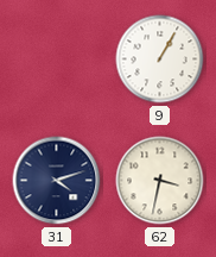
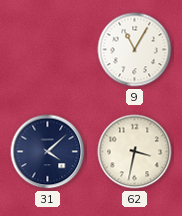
9: 1:05 -> 11:05
31: 4:12 -> 4:08
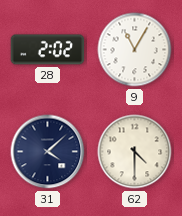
28: none -> 2:02
62: 3:32 -> 4:30
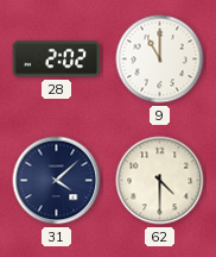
9: 11:05 -> 11:00
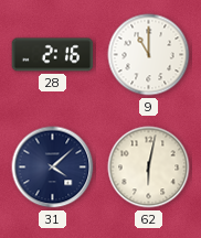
28: 2:02 -> 2:16
62: 4:30 -> 6:02
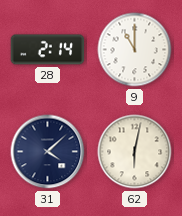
28: 2:16 -> 2:14
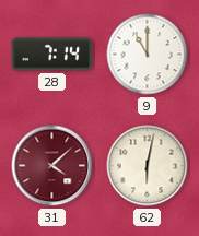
28: 2:14 -> 7:14
31 dial: navy -> burgundy
